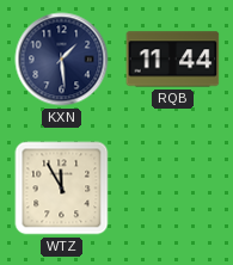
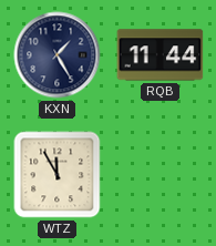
KXN: 1:29 -> 1:25
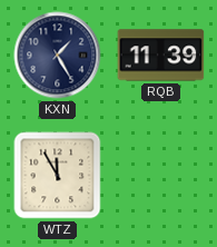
RQB: 11:44 -> 11:39
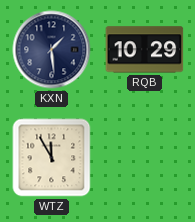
KXN: 1:25 -> 1:29
RQB: 11:39 -> 10:29
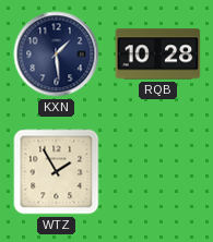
RQB: 10:29 -> 10:28
WTZ: 11:55 -> 1:55
